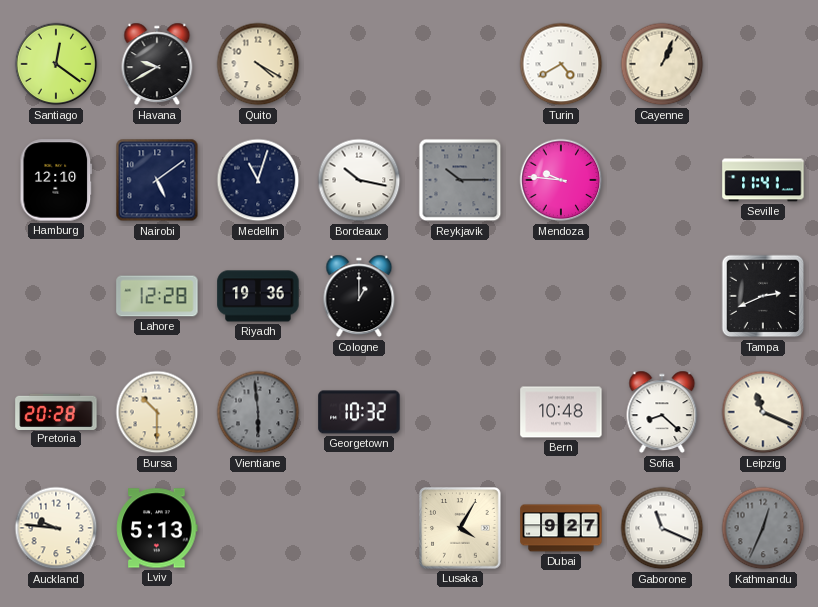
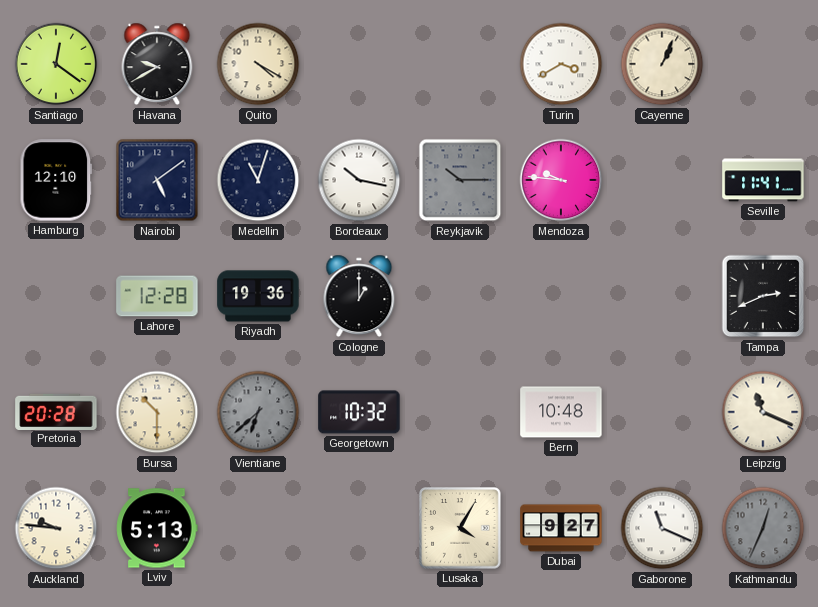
Turin: 4:40 -> 3:40
Vientiane: 5:59 -> 6:38
Sofia: 8:22 -> none
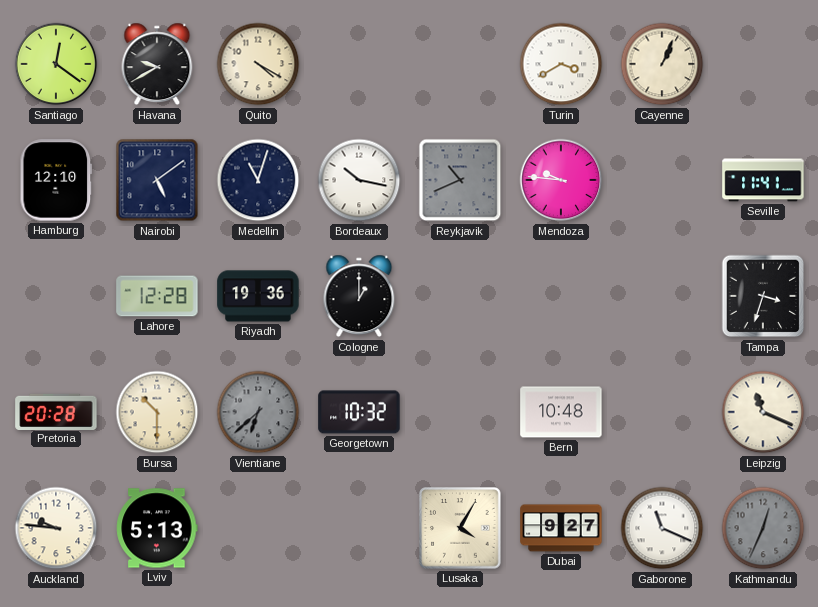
Reykjavik: 10:15 -> 10:41
Tampa: 2:41 -> 3:33
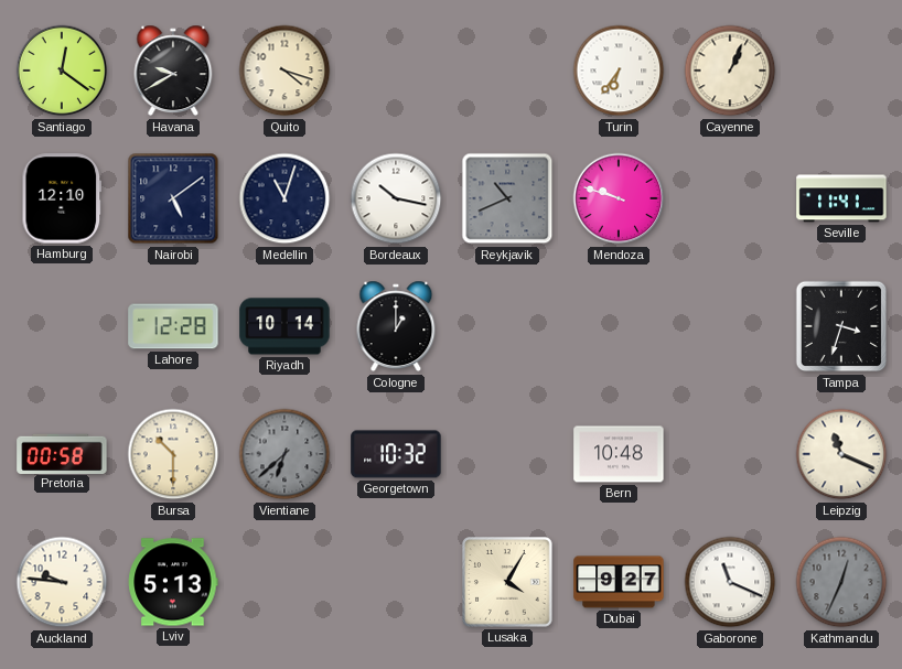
Quito: 4:20 -> 4:18
Turin: 3:40 -> 6:36
Mendoza: 9:46 -> 9:48
Riyadh: 19:36 -> 10:14
Pretoria: 20:28 -> 00:58
